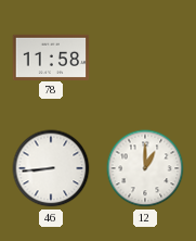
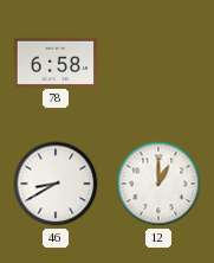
78: 11:58 -> 6:58
46: 8:44 -> 8:40
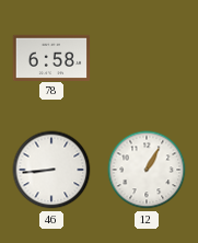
46: 8:40 -> 8:44
12: 1:00 -> 1:05
